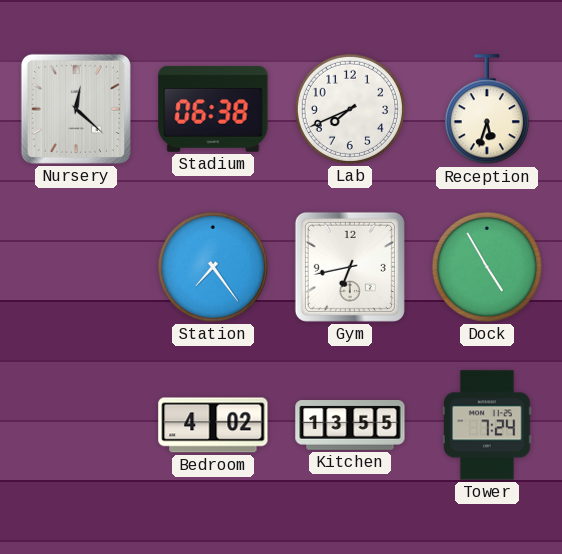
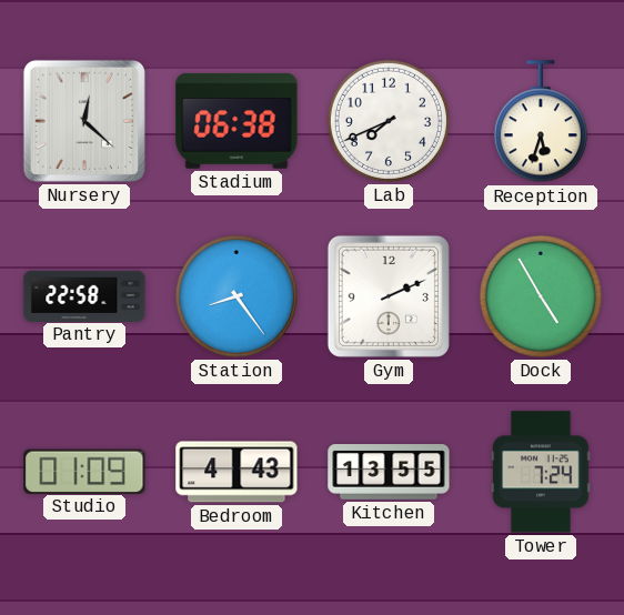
Pantry: none -> 22:58
Station: 7:24 -> 8:24
Gym: 6:43 -> 2:11
Studio: none -> 01:09
Bedroom: 4:02 -> 4:43
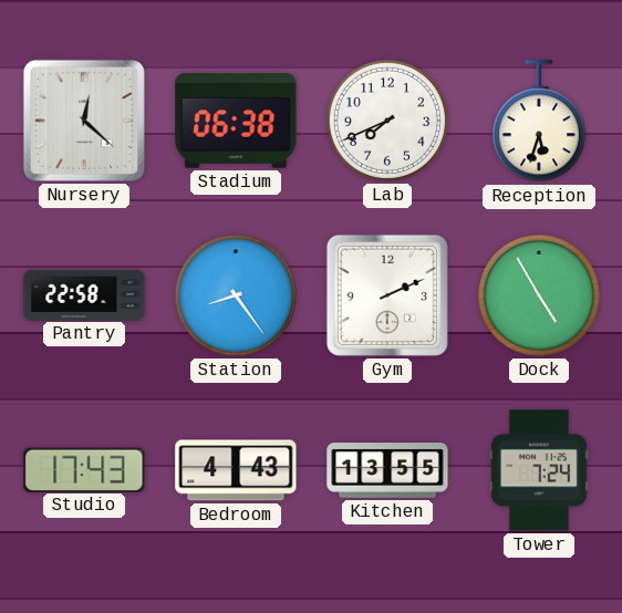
Studio: 01:09 -> 17:43
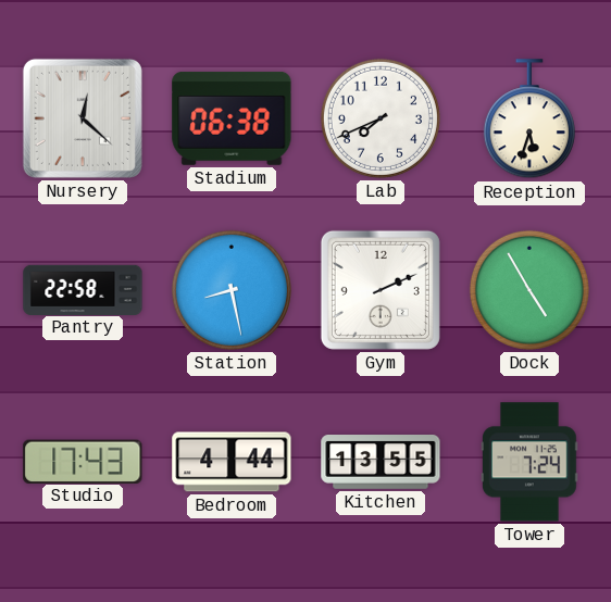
Station: 8:24 -> 8:28
Bedroom: 4:43 -> 4:44
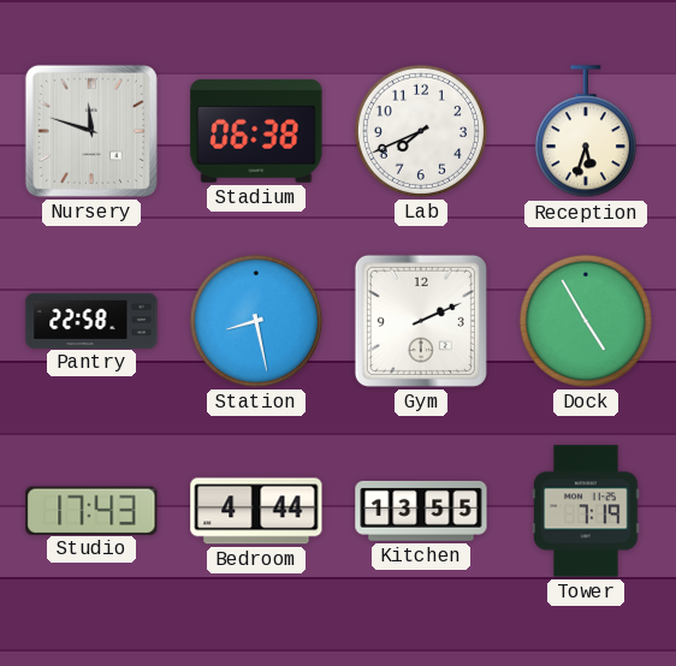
Nursery: 12:22 -> 11:48
Tower: 7:24 -> 7:19
